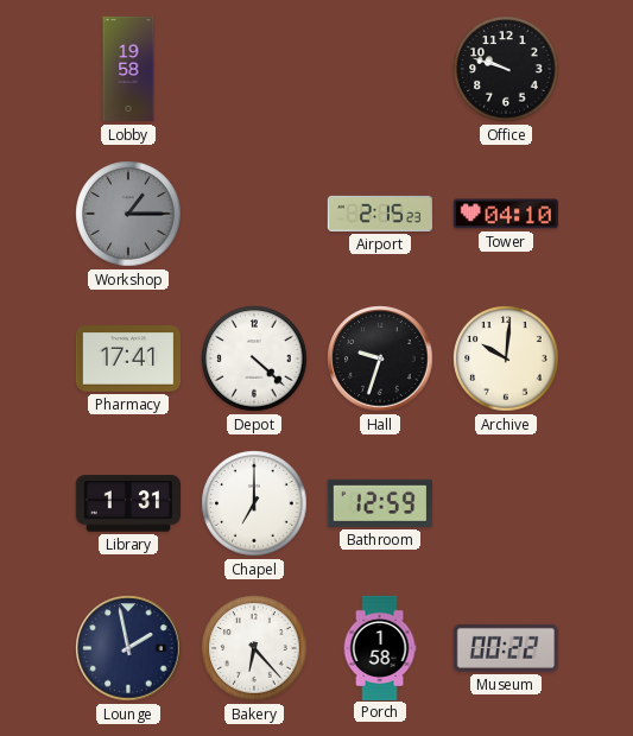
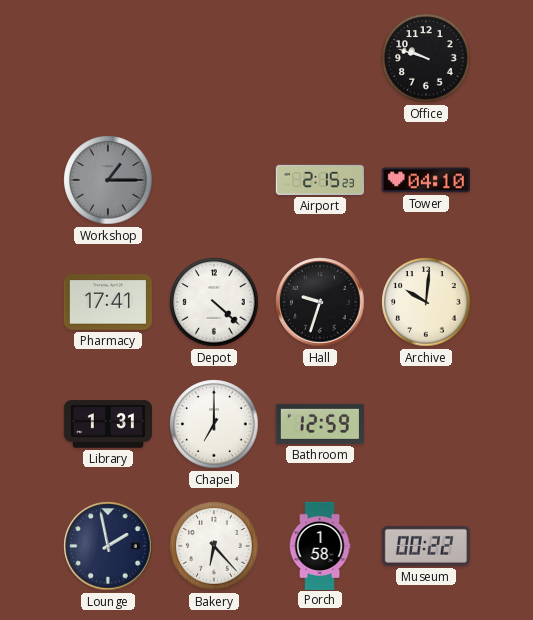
Lobby: 19:58 -> none
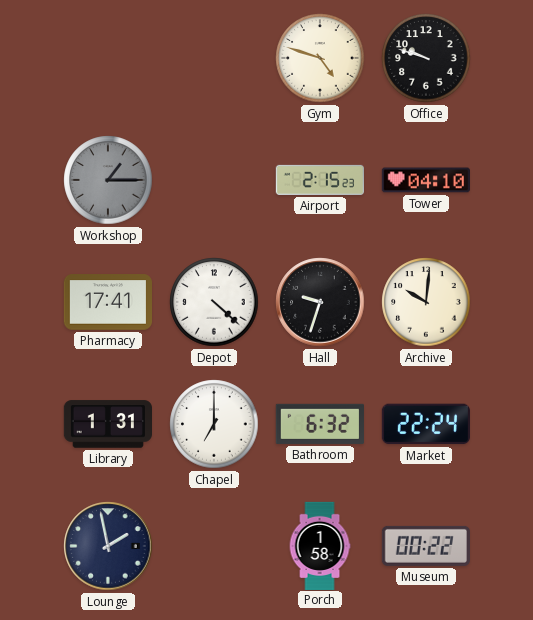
Gym: none -> 4:48
Bathroom: 12:59 -> 6:32
Market: none -> 22:24
Bakery: 6:23 -> none
